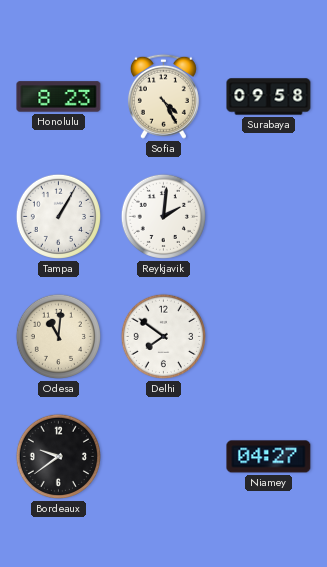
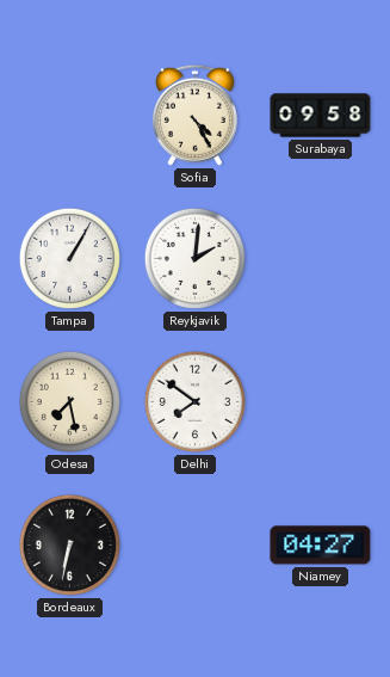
Honolulu: 8:23 -> none
Odesa: 11:01 -> 7:28
Bordeaux: 9:39 -> 6:32
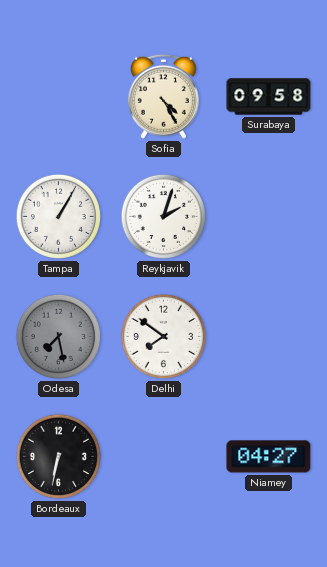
Reykjavik: 2:01 -> 2:03
Odesa dial: cream -> grey
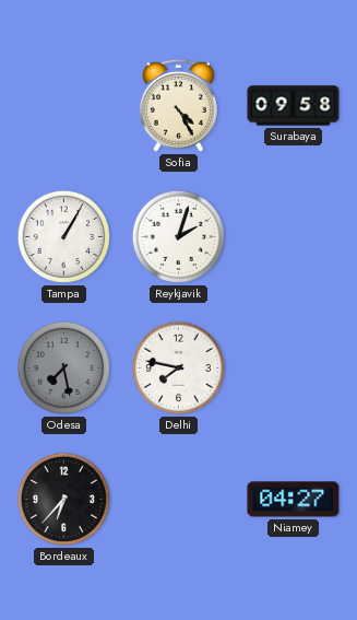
Delhi: 7:51 -> 7:47
Bordeaux: 6:32 -> 6:37
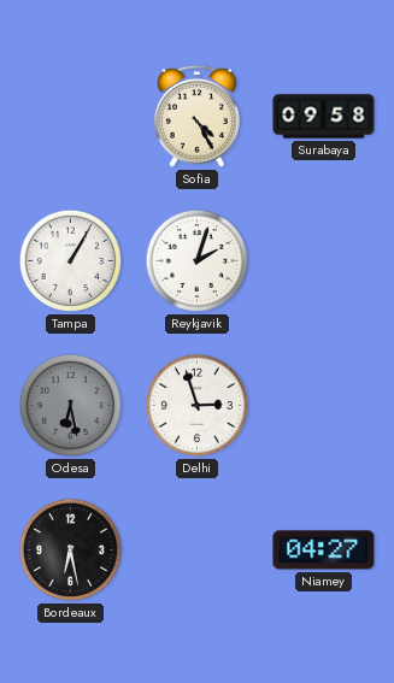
Odesa: 7:28 -> 6:28
Delhi: 7:47 -> 2:57
Bordeaux: 6:37 -> 6:28
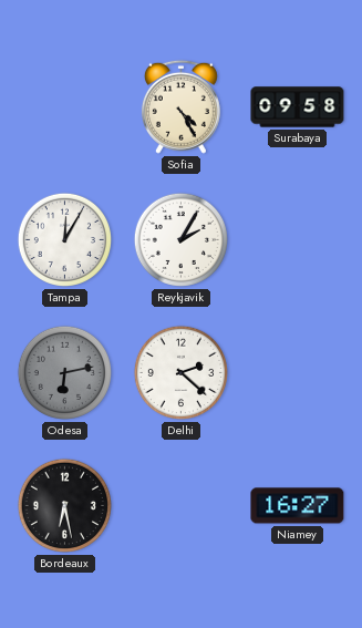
Tampa: 1:05 -> 12:05
Reykjavik: 2:03 -> 2:05
Odesa: 6:28 -> 6:13
Delhi: 2:57 -> 2:22
Niamey: 04:27 -> 16:27
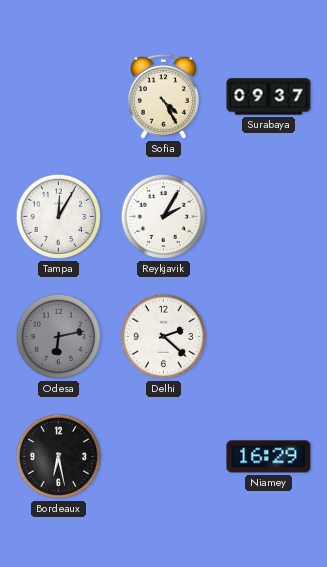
Surabaya: 09:58 -> 09:37
Niamey: 16:27 -> 16:29
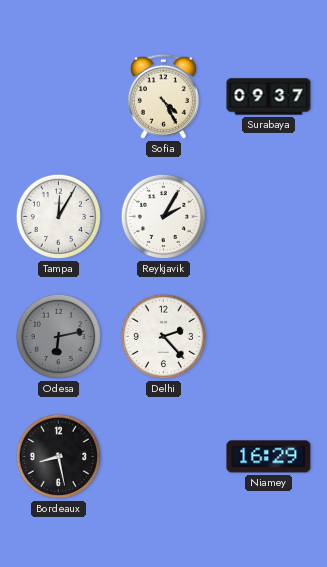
Delhi: 2:22 -> 2:23
Bordeaux: 6:28 -> 8:28
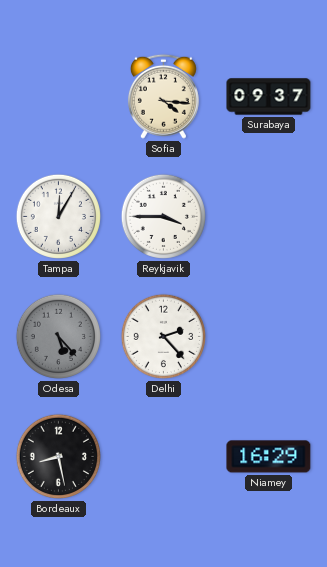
Sofia: 4:25 -> 4:16
Reykjavik: 2:05 -> 3:45
Odesa: 6:13 -> 5:23
